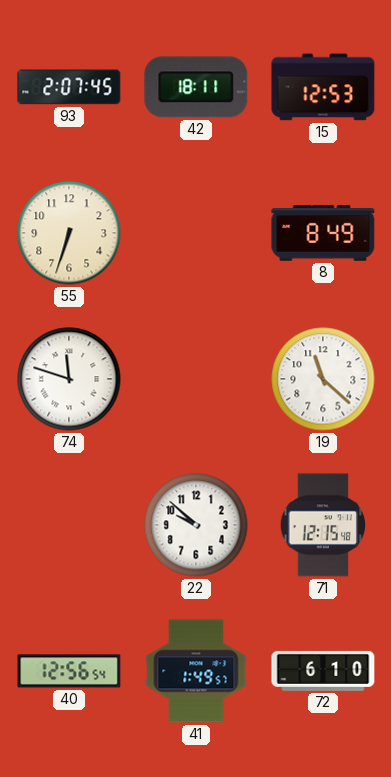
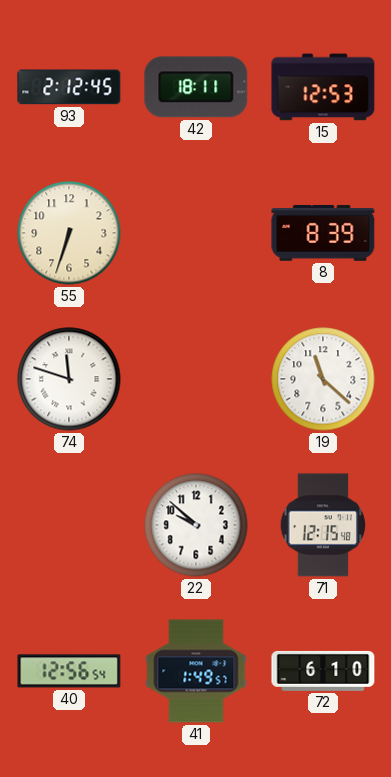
93: 2:07 -> 2:12
8: 8:49 -> 8:39
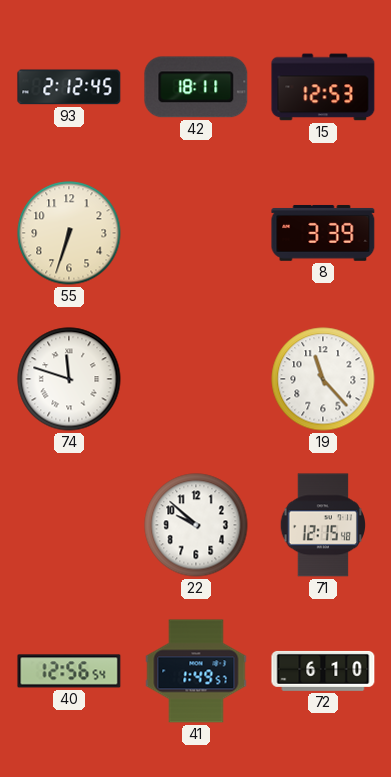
8: 8:39 -> 3:39
19: 11:22 -> 11:23
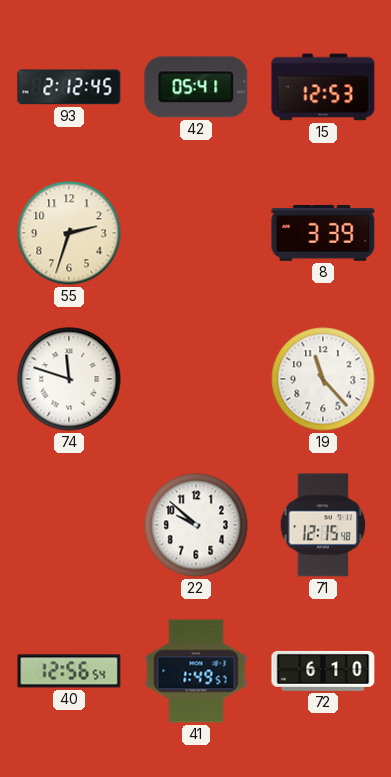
42: 18:11 -> 05:41
55: 6:33 -> 2:33
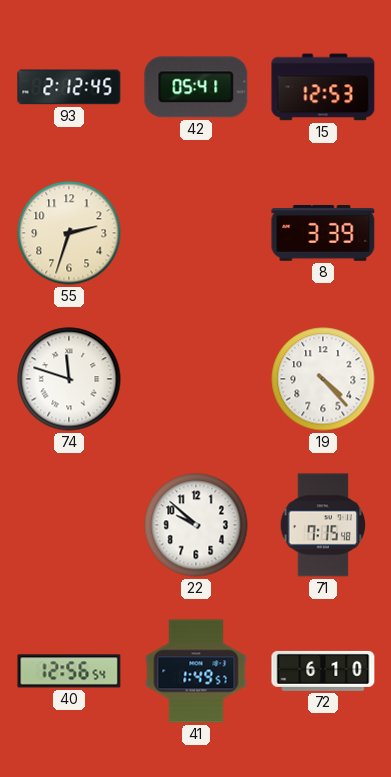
19: 11:23 -> 4:23
71: 12:15 -> 7:15
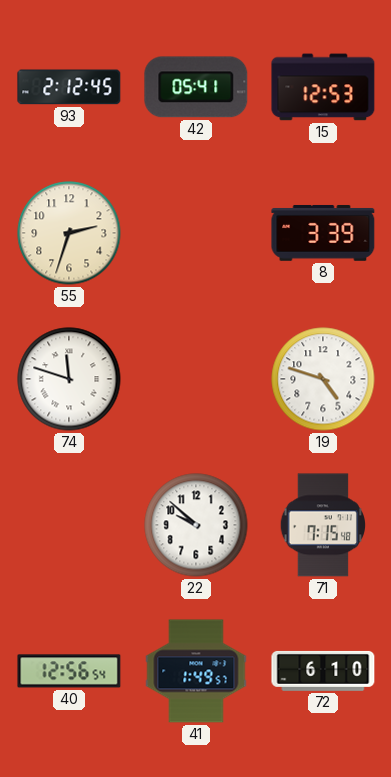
19: 4:23 -> 4:48
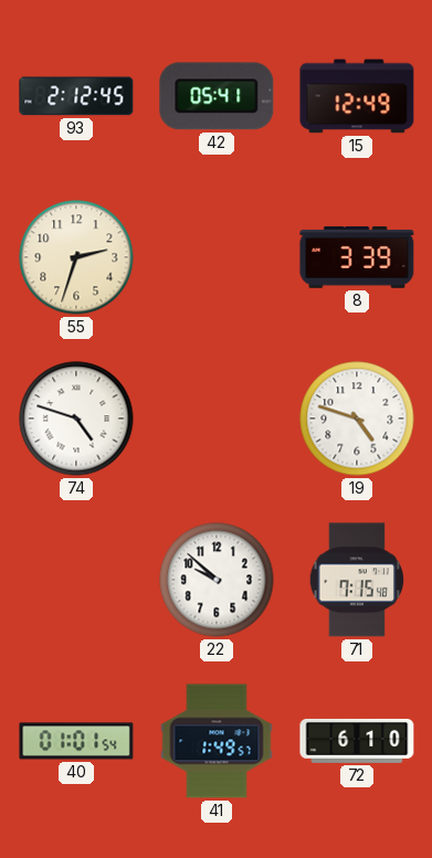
15: 12:53 -> 12:49
74: 11:48 -> 4:48
40: 12:56 -> 01:01
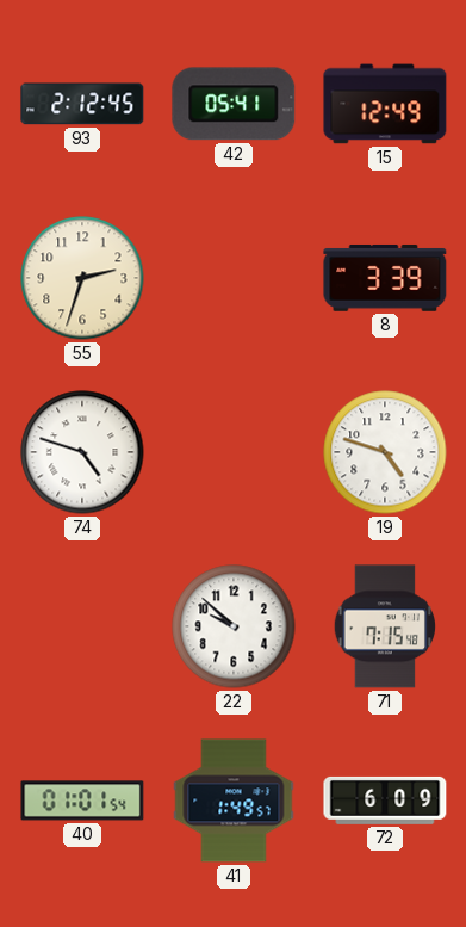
72: 6:10 -> 6:09
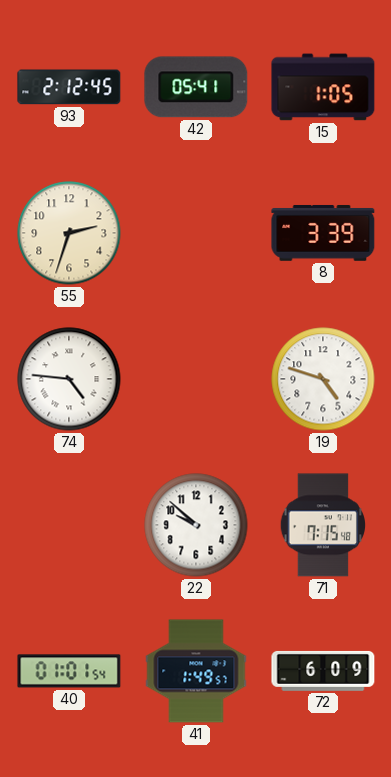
15: 12:49 -> 1:05
74: 4:48 -> 4:46
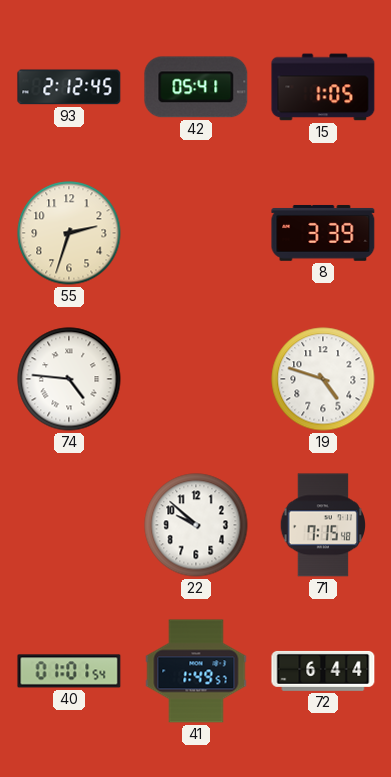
72: 6:09 -> 6:44
